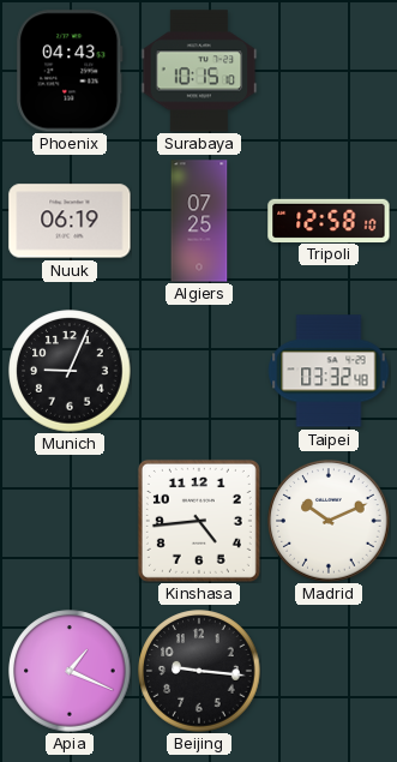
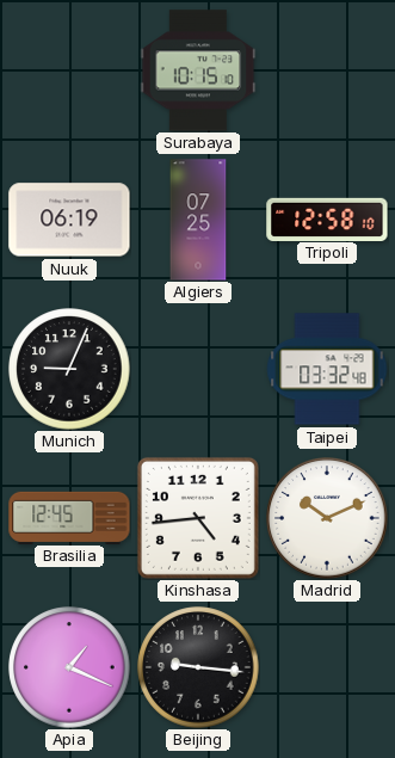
Phoenix: 04:43 -> none
Brasilia: none -> 12:45
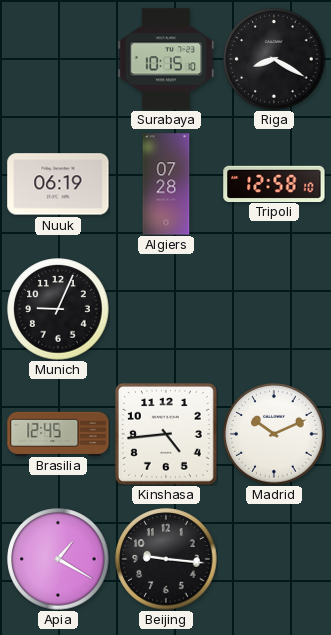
Riga: none -> 8:20
Algiers: 07:25 -> 07:28
Taipei: 03:32 -> none
Apia: 1:19 -> 1:20
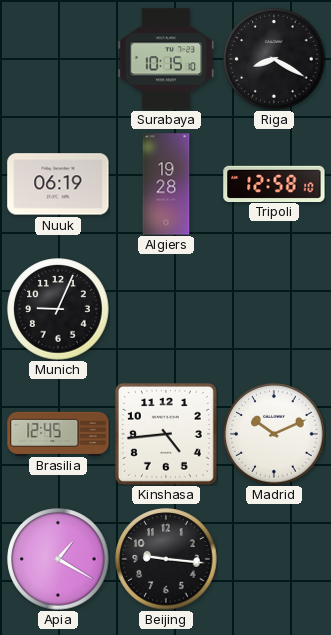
Algiers: 07:28 -> 19:28
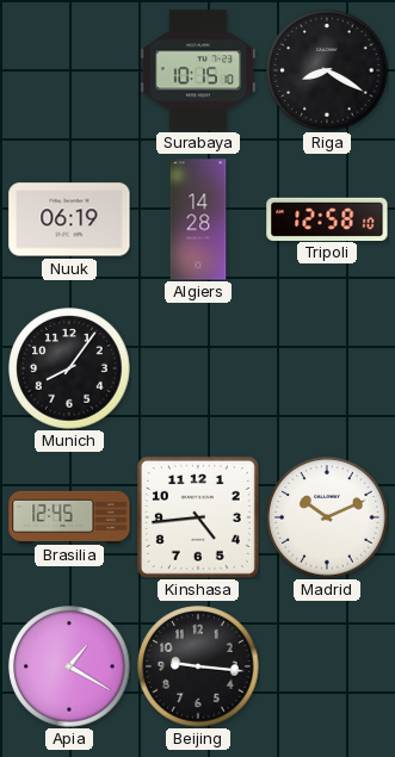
Algiers: 19:28 -> 14:28
Munich: 9:04 -> 8:06
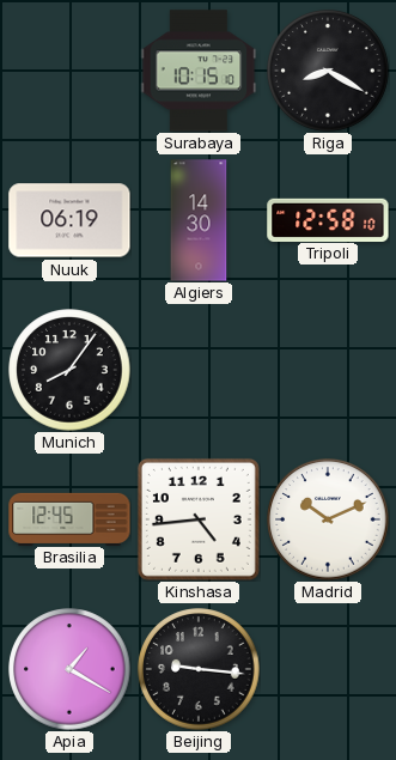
Algiers: 14:28 -> 14:30
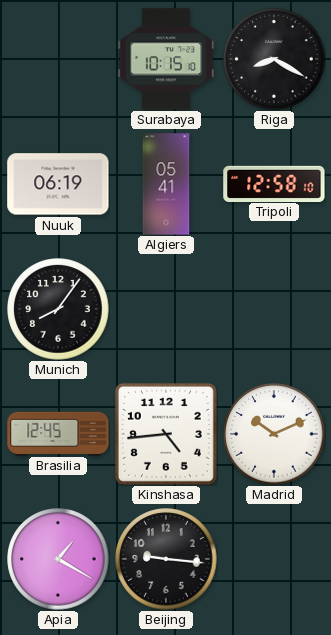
Algiers: 14:30 -> 05:41
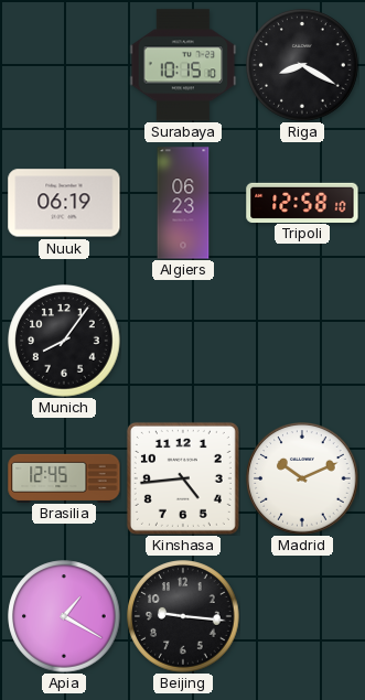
Algiers: 05:41 -> 06:23
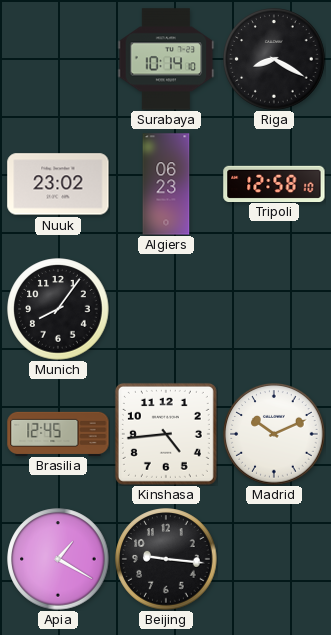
Surabaya: 10:15 -> 10:14
Nuuk: 06:19 -> 23:02
